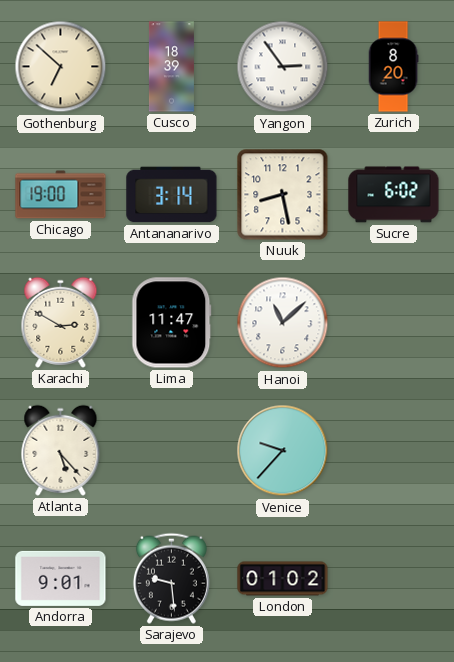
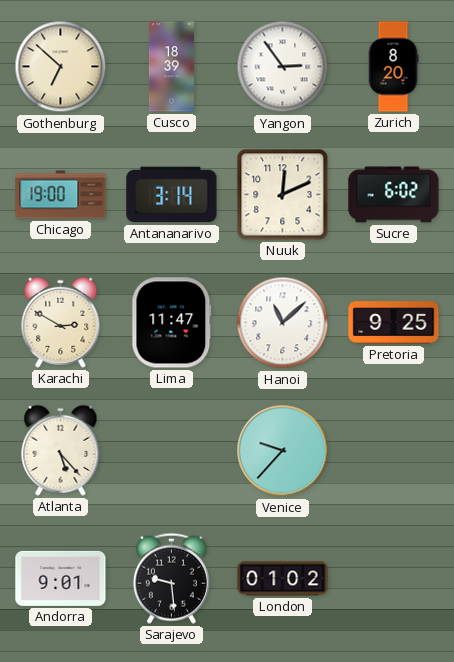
Nuuk: 8:28 -> 12:11
Pretoria: none -> 9:25
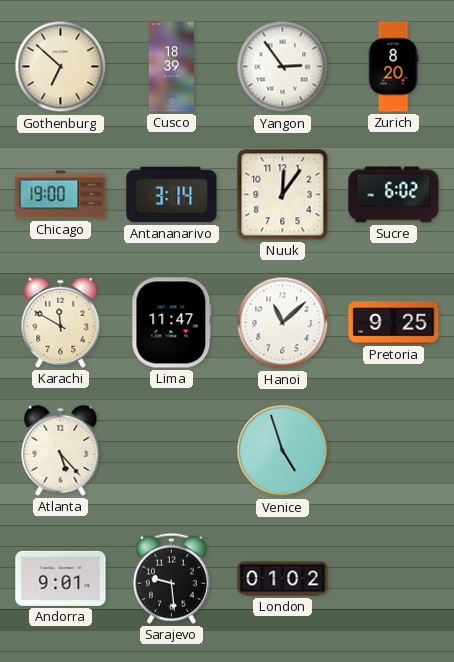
Nuuk: 12:11 -> 12:06
Karachi: 2:50 -> 11:50
Venice: 9:37 -> 4:57
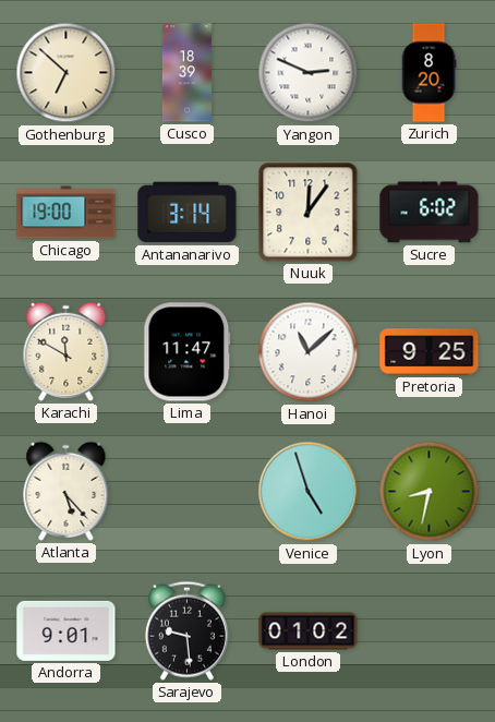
Yangon: 2:54 -> 2:49
Lyon: none -> 8:32
